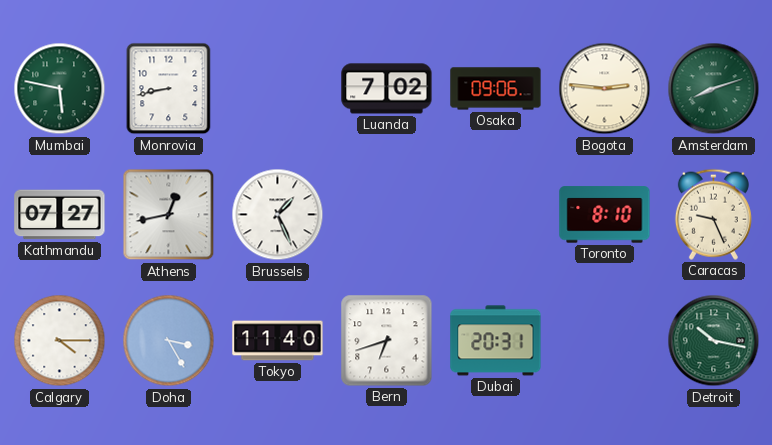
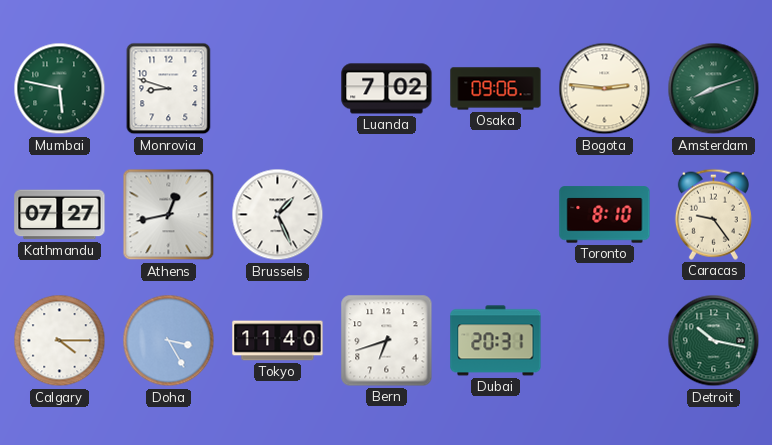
Monrovia: 8:43 -> 8:48
Caracas: 9:26 -> 9:24
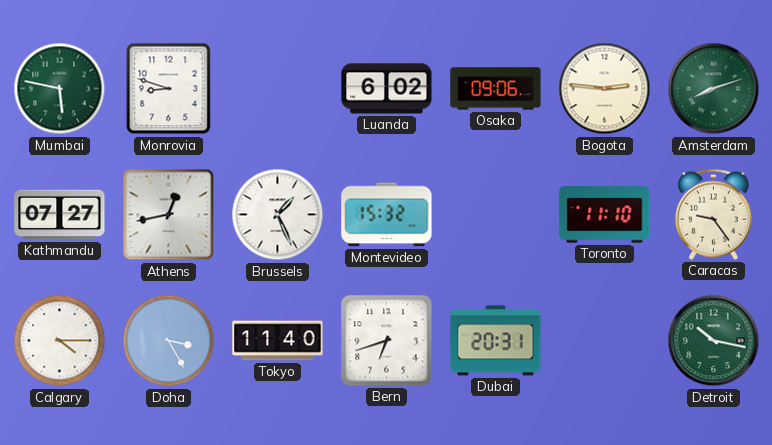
Luanda: 7:02 -> 6:02
Montevideo: none -> 15:32
Toronto: 8:10 -> 11:10
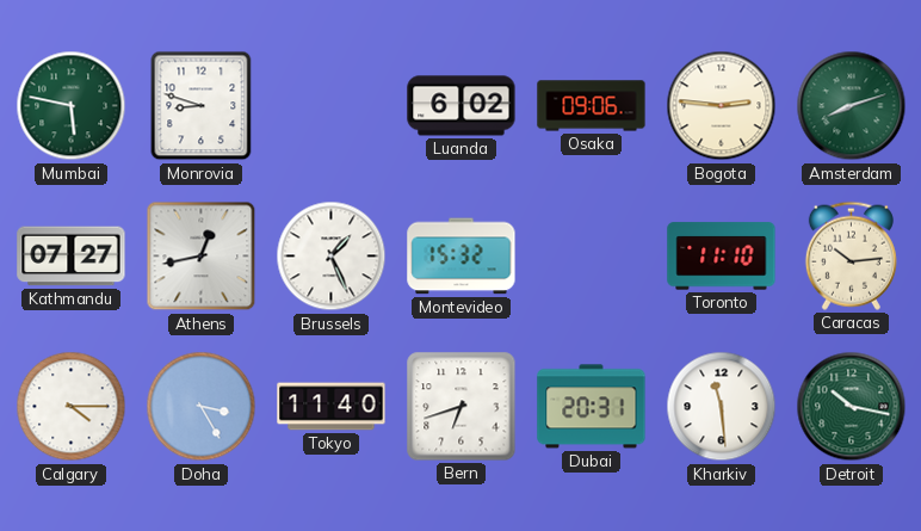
Caracas: 9:24 -> 10:14
Kharkiv: none -> 11:29
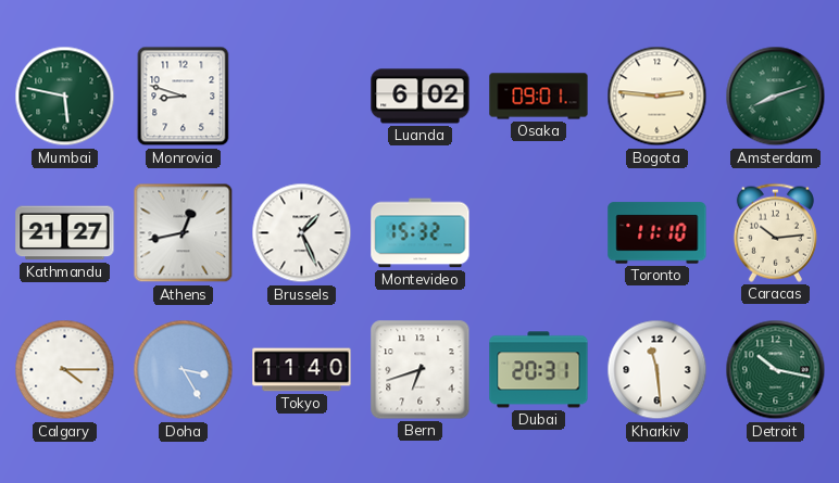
Osaka: 09:06 -> 09:01
Kathmandu: 07:27 -> 21:27
